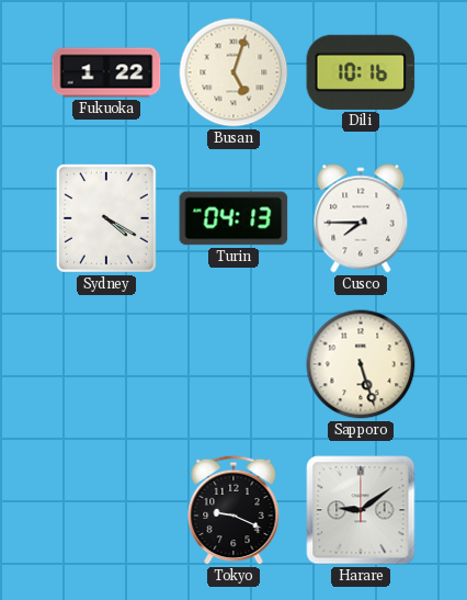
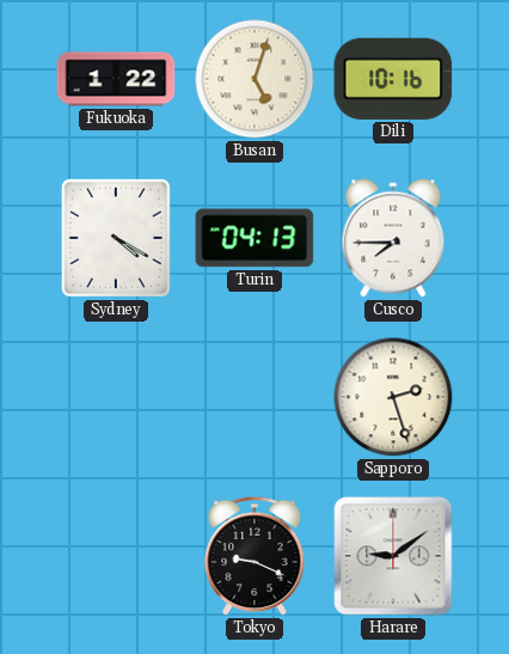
Sapporo: 5:27 -> 2:27
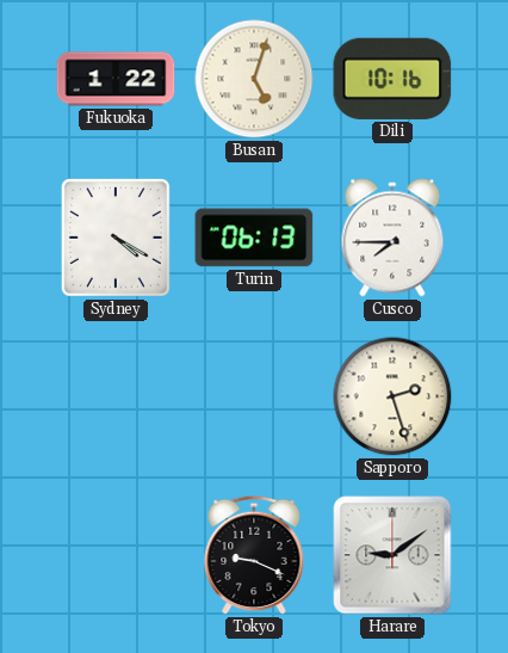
Turin: 04:13 -> 06:13
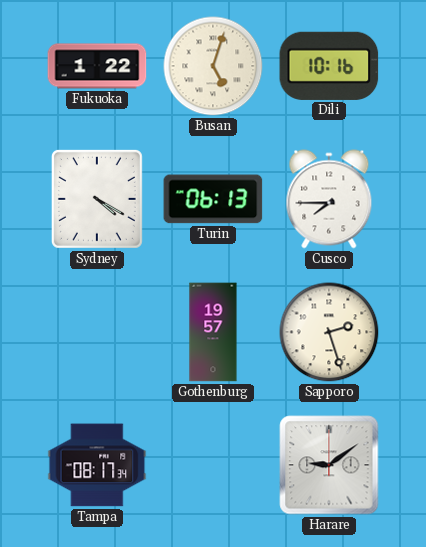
Gothenburg: none -> 19:57
Tampa: none -> 08:17
Tokyo: 9:19 -> none
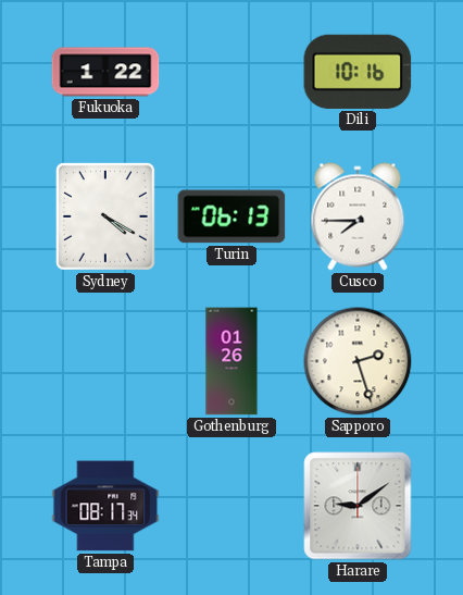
Busan: 5:03 -> none
Gothenburg: 19:57 -> 01:26
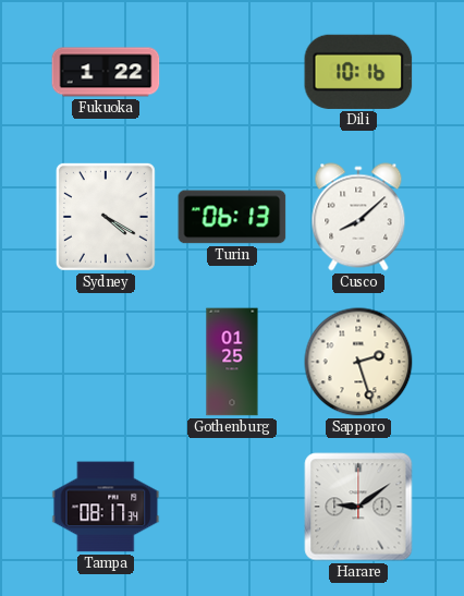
Cusco: 7:45 -> 8:08
Gothenburg: 01:26 -> 01:25
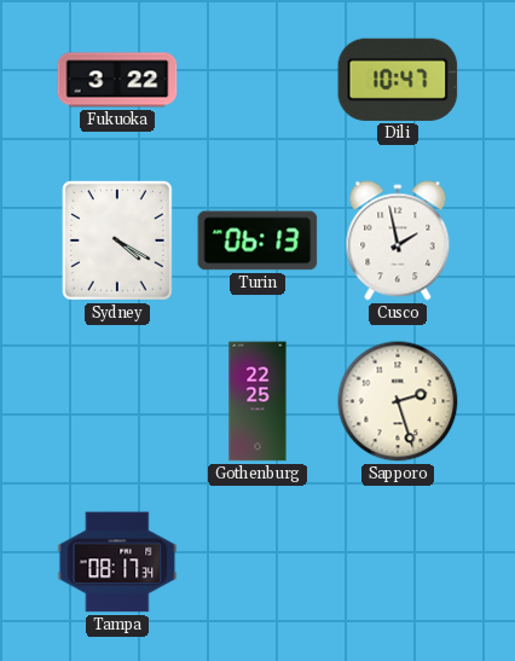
Fukuoka: 1:22 -> 3:22
Dili: 10:16 -> 10:47
Cusco: 8:08 -> 1:58
Gothenburg: 01:25 -> 22:25
Harare: 9:09 -> none
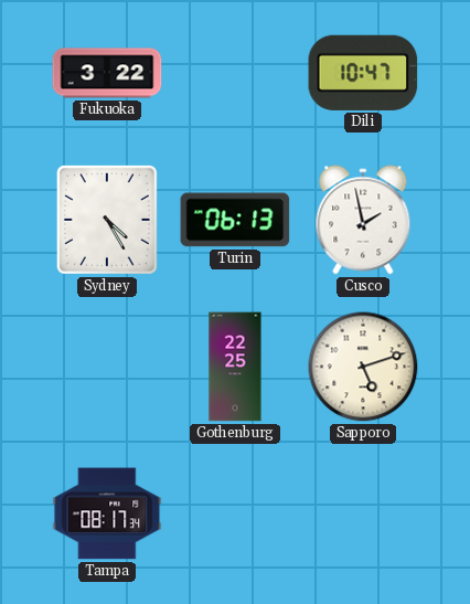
Sydney: 4:20 -> 4:25
Sapporo: 2:27 -> 5:12
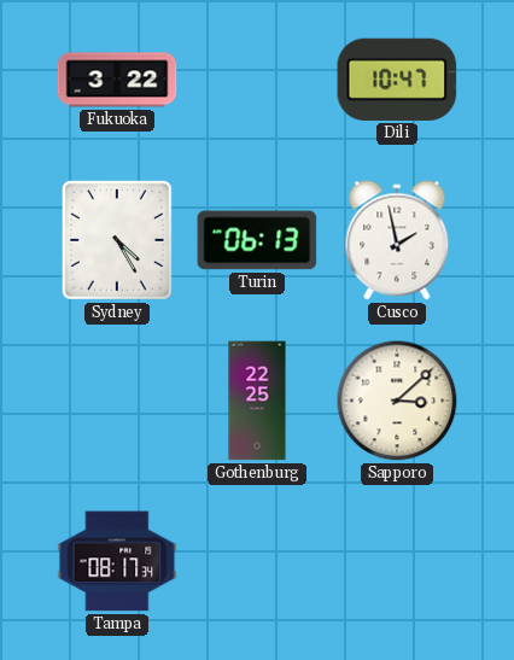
Sapporo: 5:12 -> 3:08
